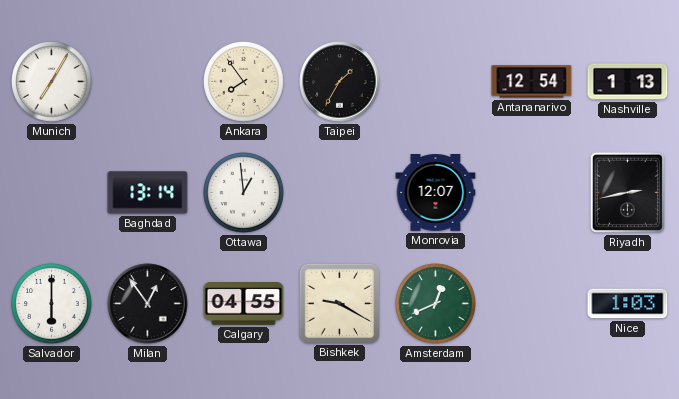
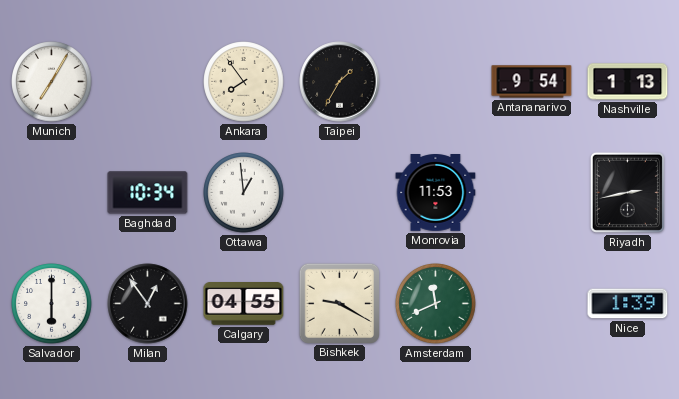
Antananarivo: 12:54 -> 9:54
Baghdad: 13:14 -> 10:34
Monrovia: 12:07 -> 11:53
Amsterdam: 12:41 -> 11:41
Nice: 1:03 -> 1:39
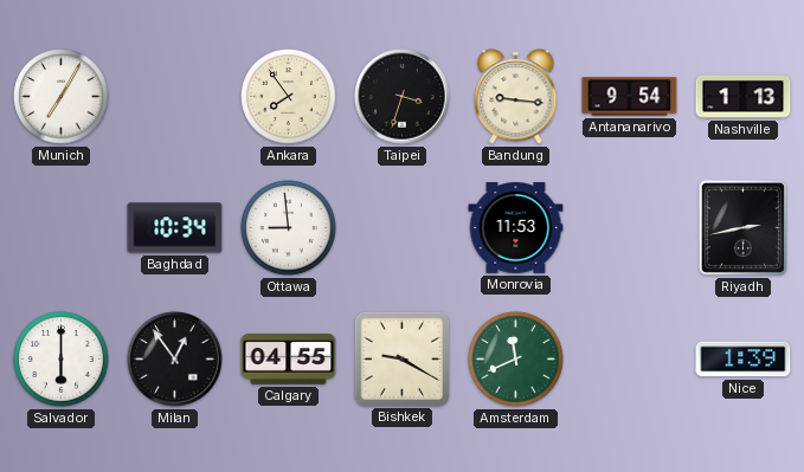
Taipei: 1:35 -> 3:33
Bandung: none -> 9:16
Ottawa: 12:59 -> 8:59
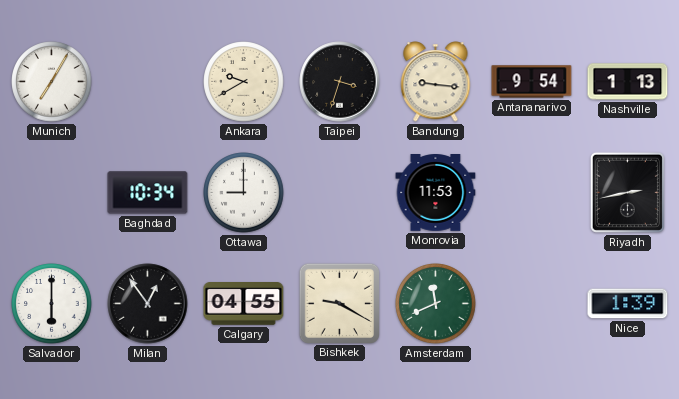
Ankara: 7:54 -> 9:40
Ottawa: 8:59 -> 9:00
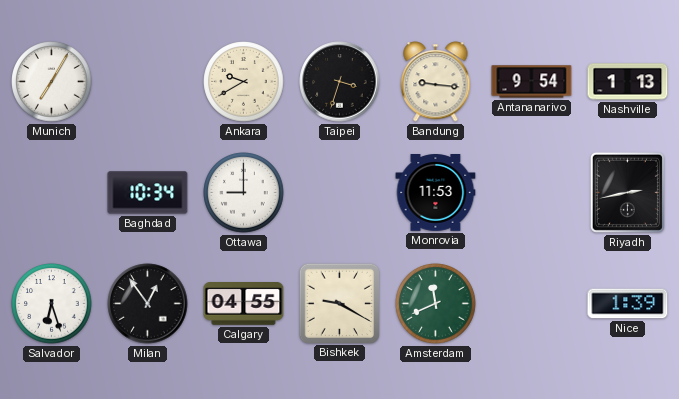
Salvador: 6:00 -> 6:27
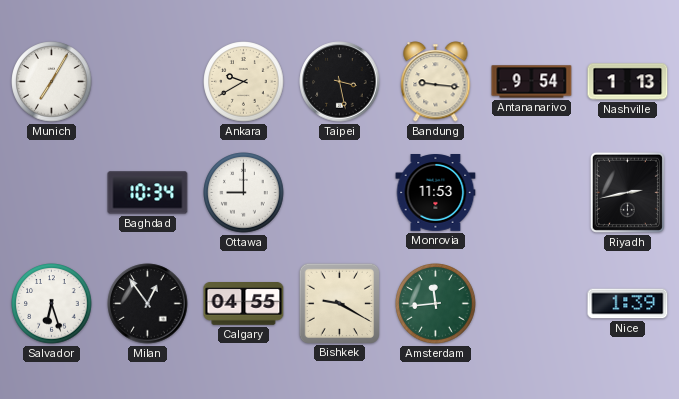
Taipei: 3:33 -> 3:28
Amsterdam: 11:41 -> 11:44
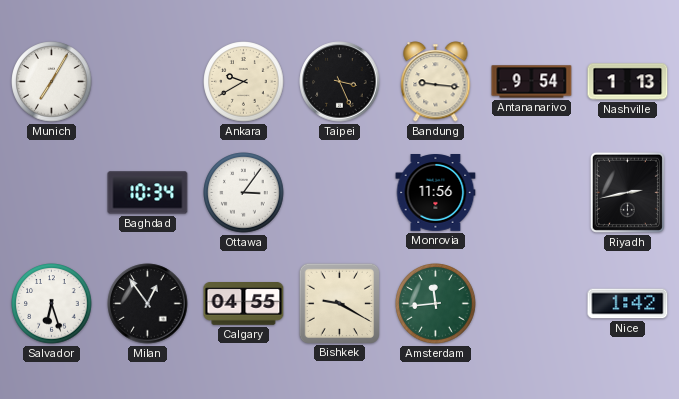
Taipei: 3:28 -> 3:26
Ottawa: 9:00 -> 3:06
Monrovia: 11:53 -> 11:56
Nice: 1:39 -> 1:42
